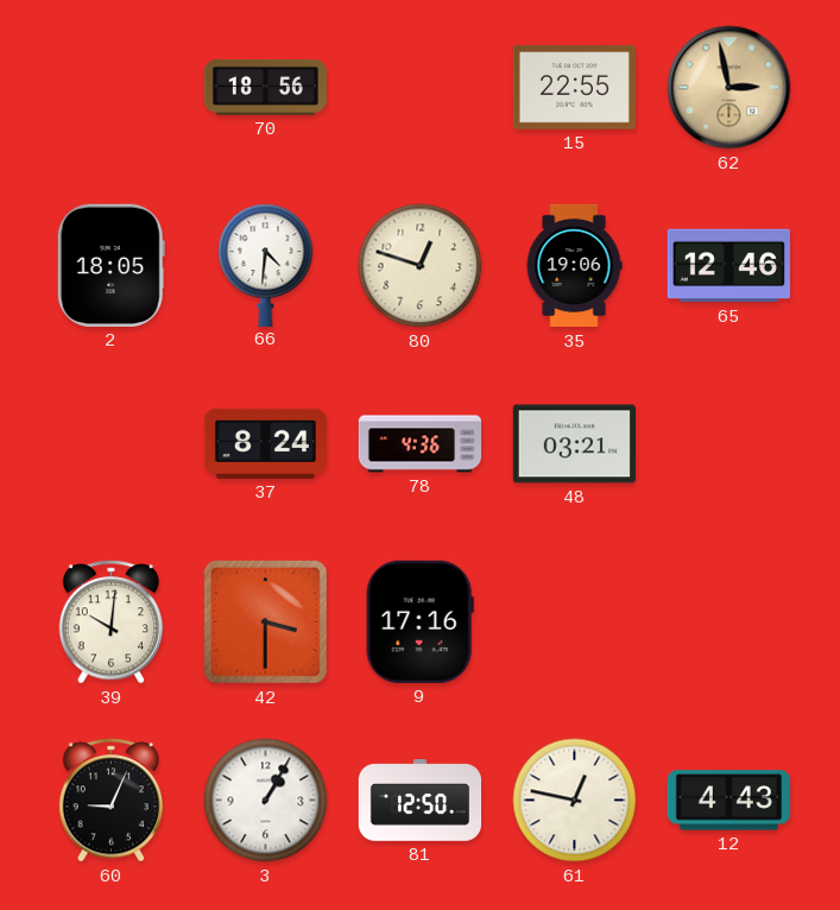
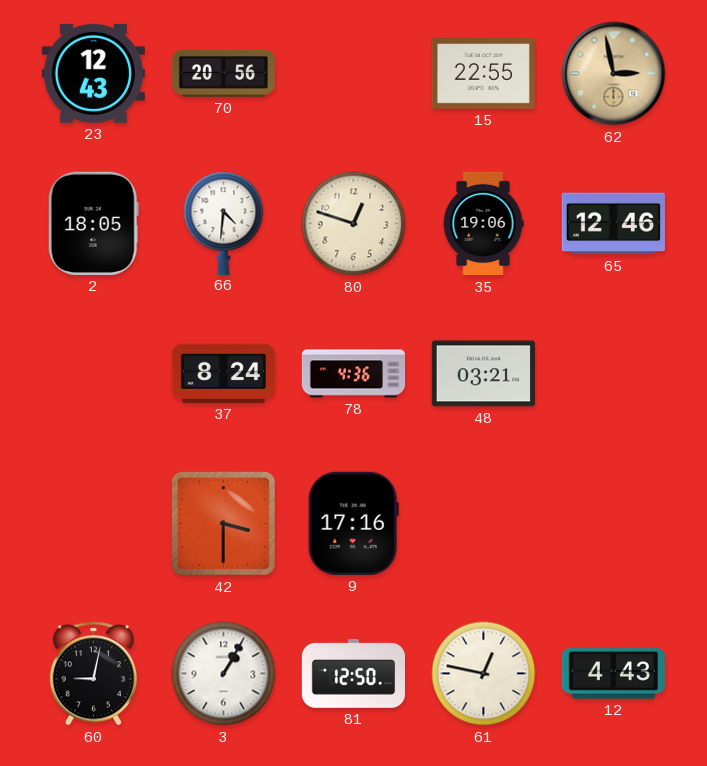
23: none -> 12:43
70: 18:56 -> 20:56
39: 10:01 -> none
60: 9:04 -> 9:02
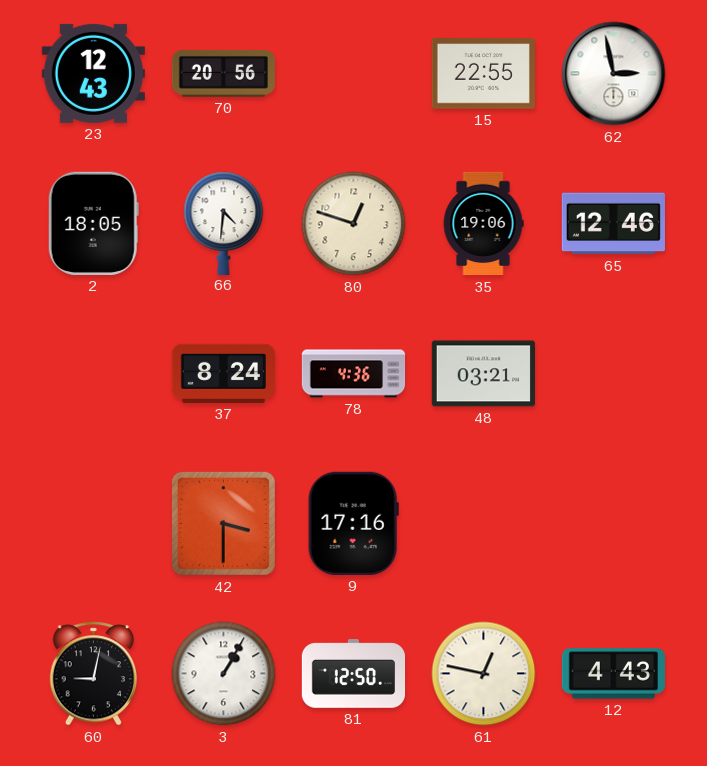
62 dial: champagne -> white
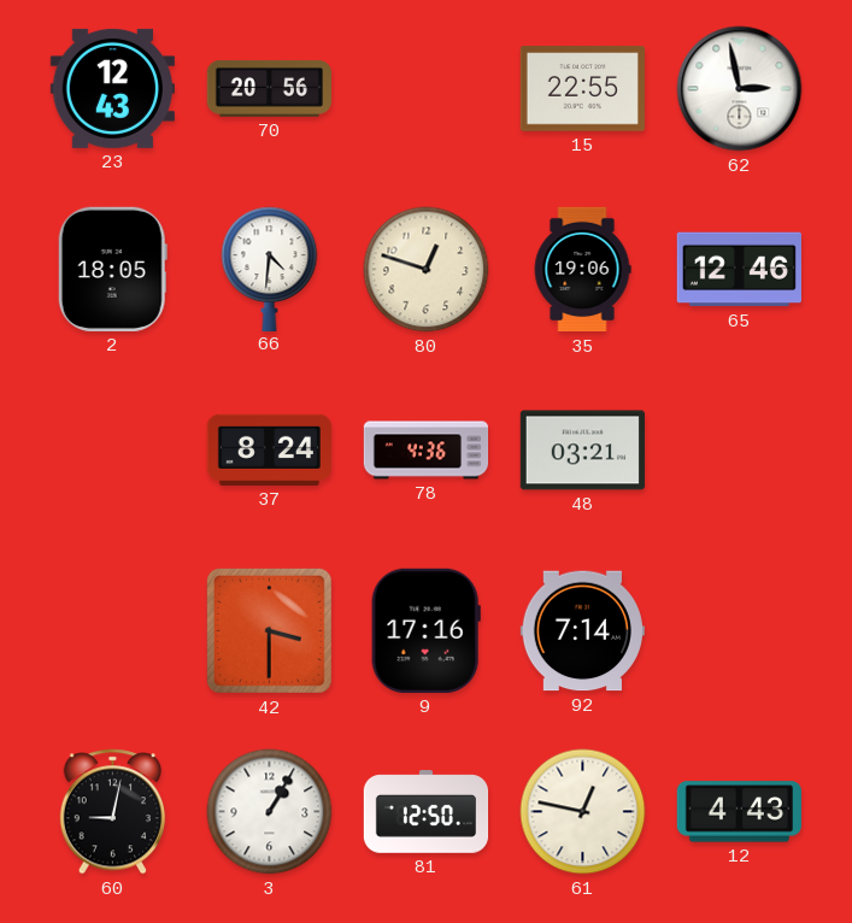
92: none -> 7:14
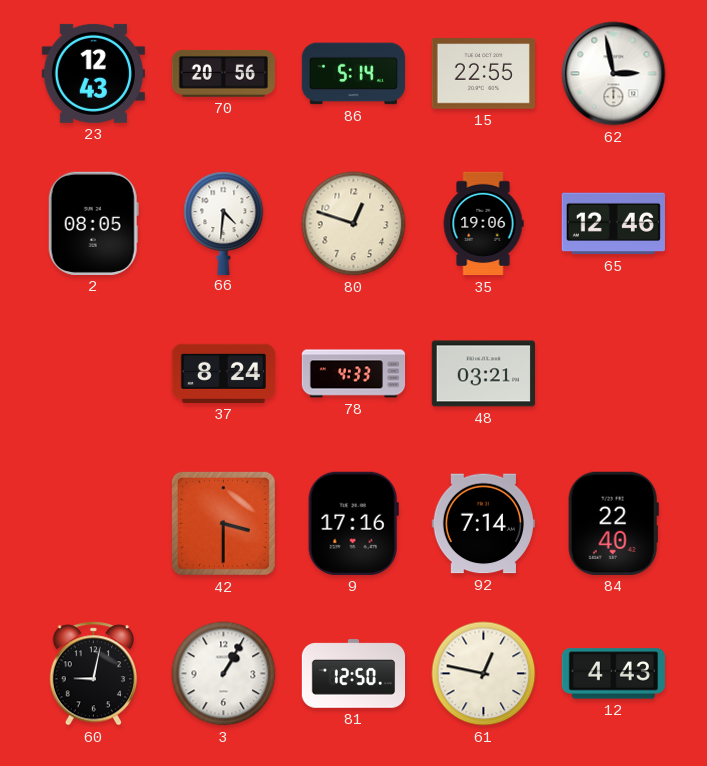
86: none -> 5:14
2: 18:05 -> 08:05
78: 4:36 -> 4:33
84: none -> 22:40
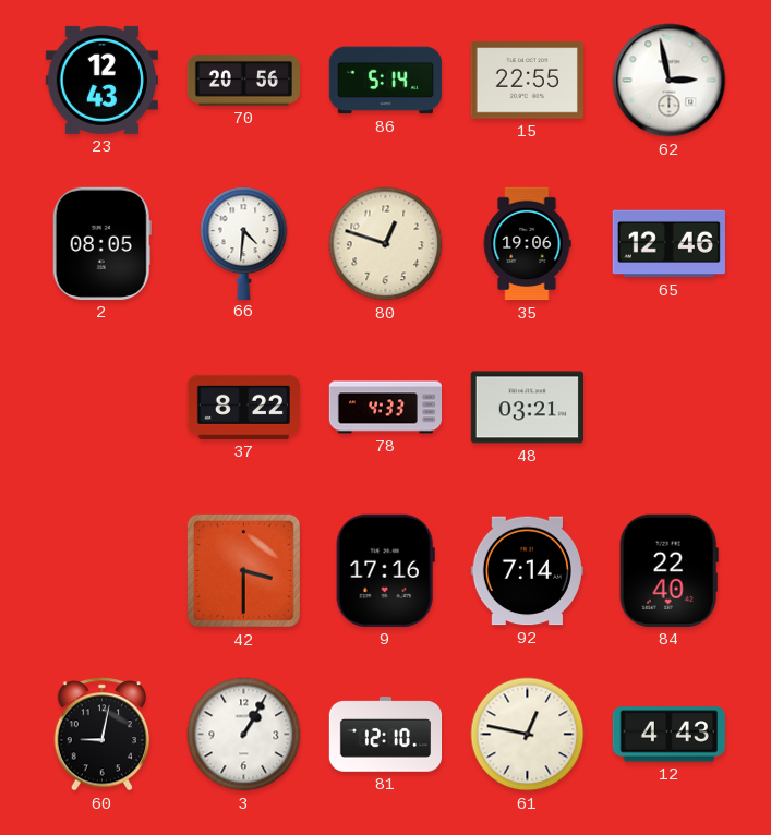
37: 8:24 -> 8:22
81: 12:50 -> 12:10
